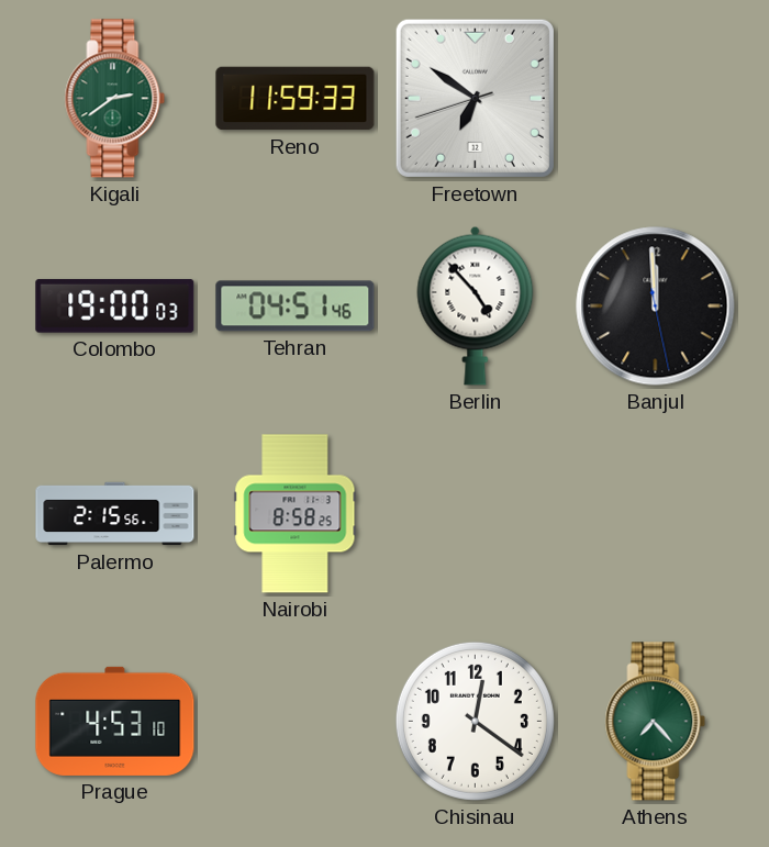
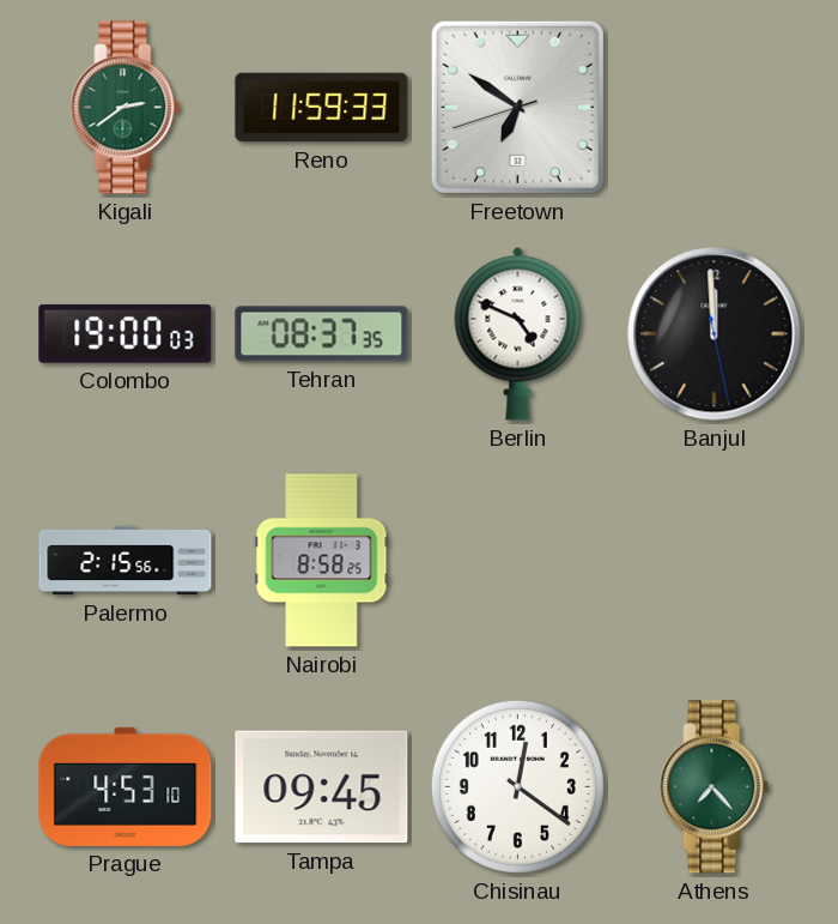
Tehran: 04:51 -> 08:37
Berlin: 4:53 -> 4:49
Tampa: none -> 09:45
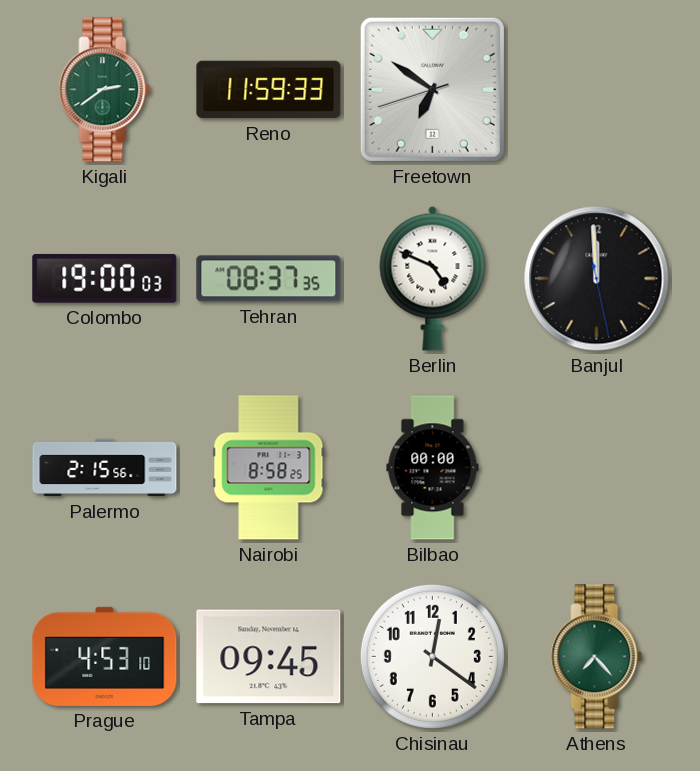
Bilbao: none -> 00:00
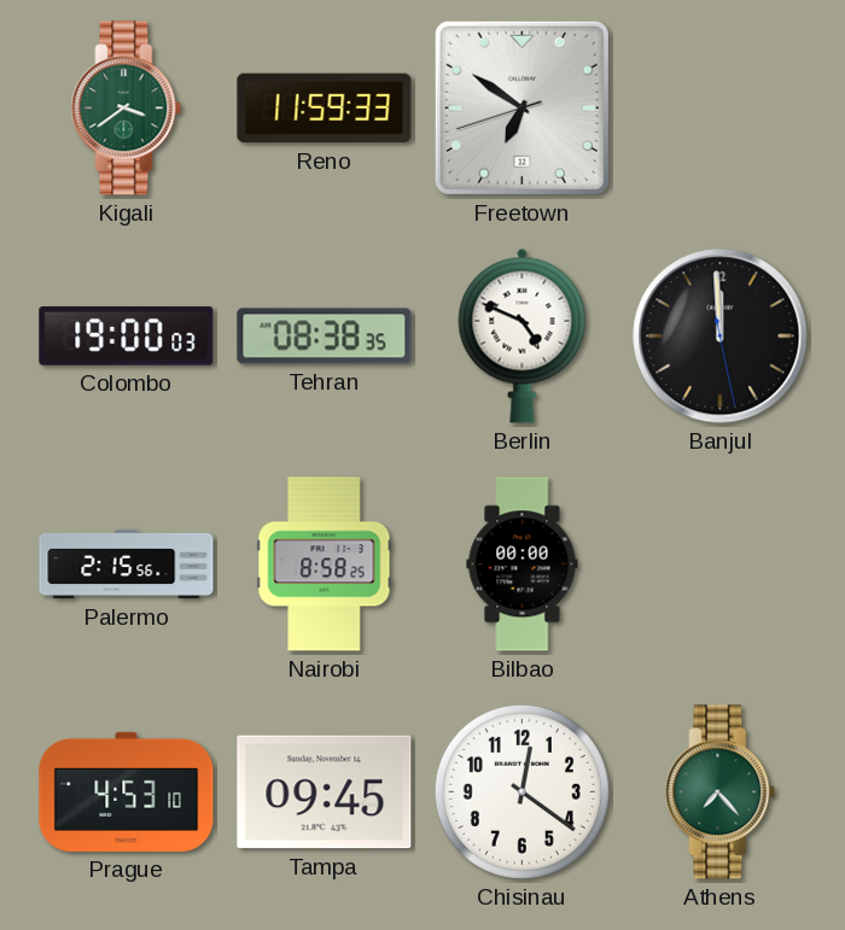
Kigali: 2:39 -> 3:39
Tehran: 08:37 -> 08:38
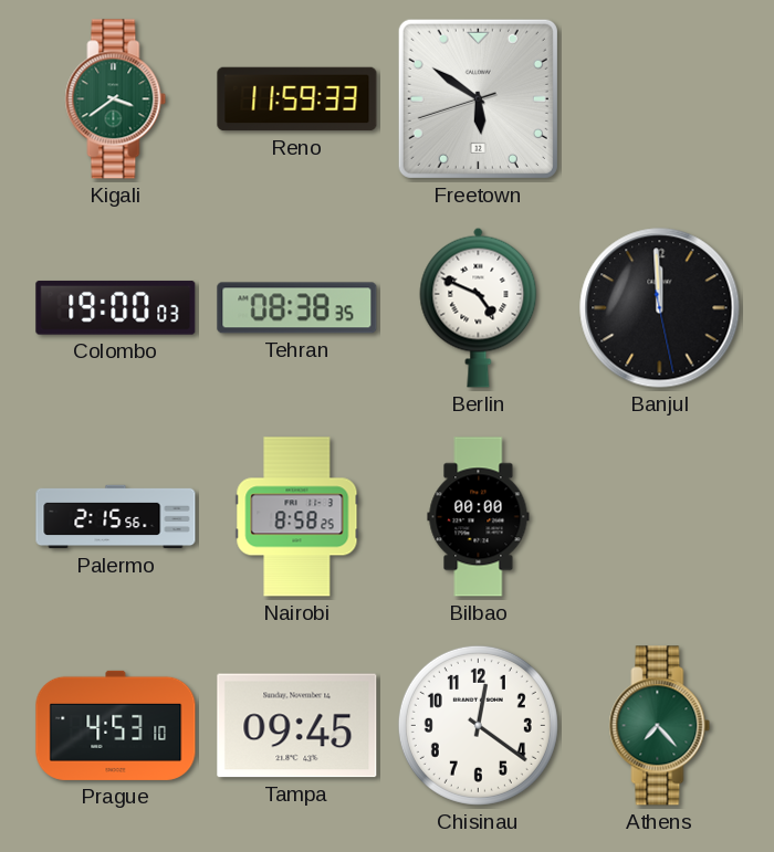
Freetown: 6:50 -> 5:50
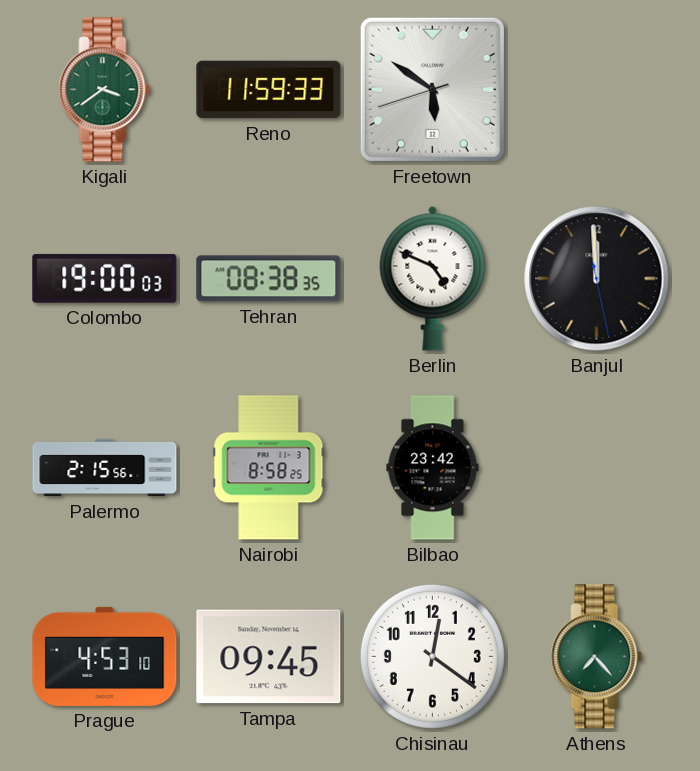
Bilbao: 00:00 -> 23:42
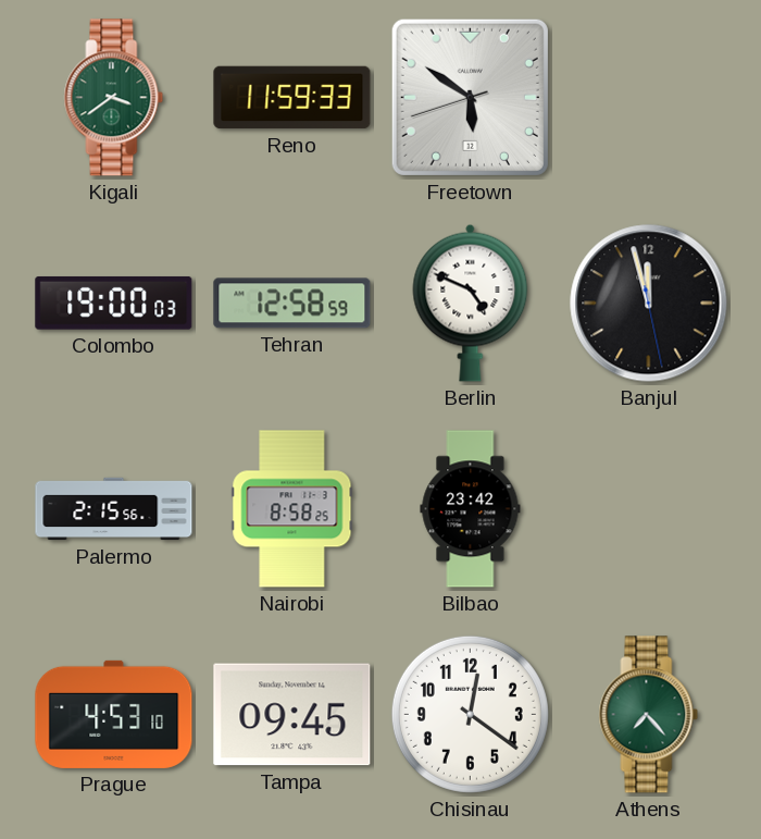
Tehran: 08:38 -> 12:58
Banjul: 11:59 -> 11:57
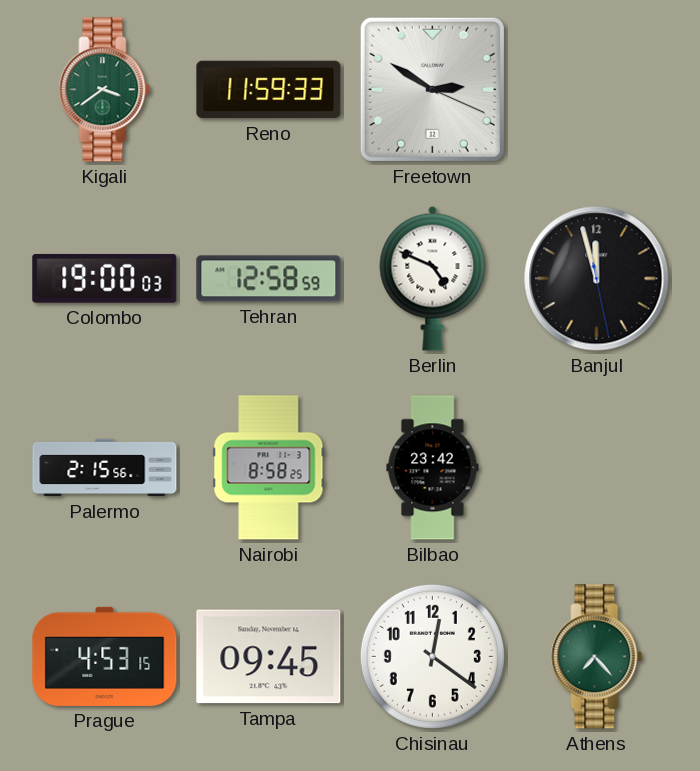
Freetown: 5:50 -> 2:50
Prague: 4:53:10 -> 4:53:15
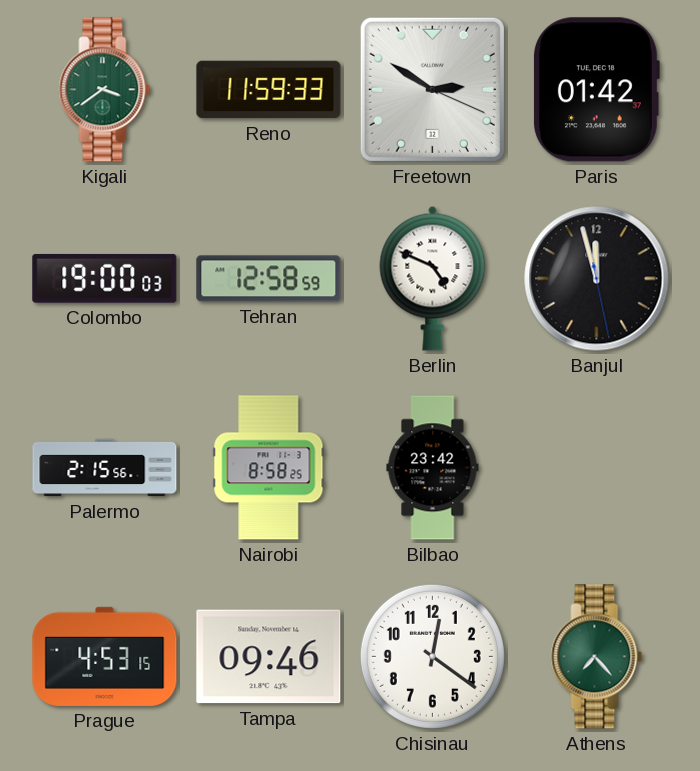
Paris: none -> 01:42
Tampa: 09:45 -> 09:46
